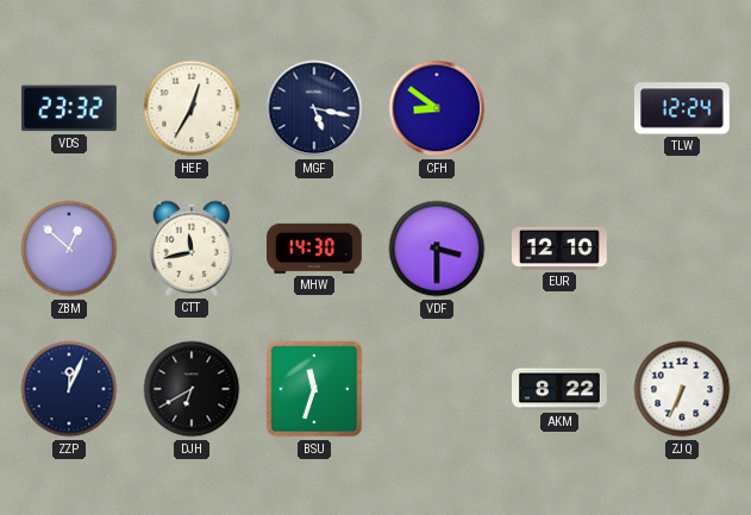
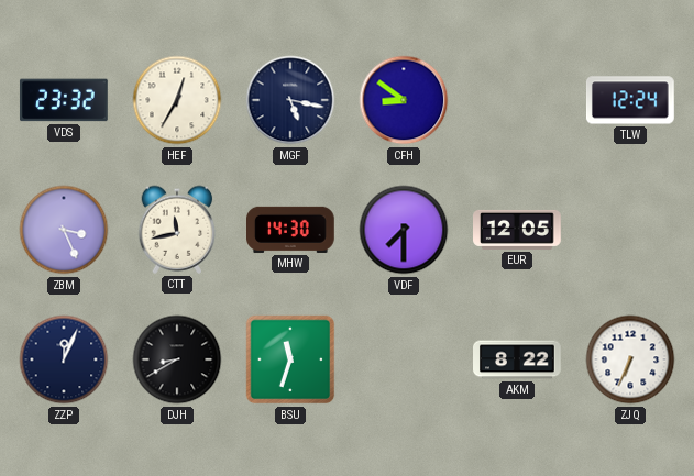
ZBM: 12:52 -> 3:26
VDF: 3:30 -> 7:30
EUR: 12:10 -> 12:05
DJH: 6:40 -> 8:40
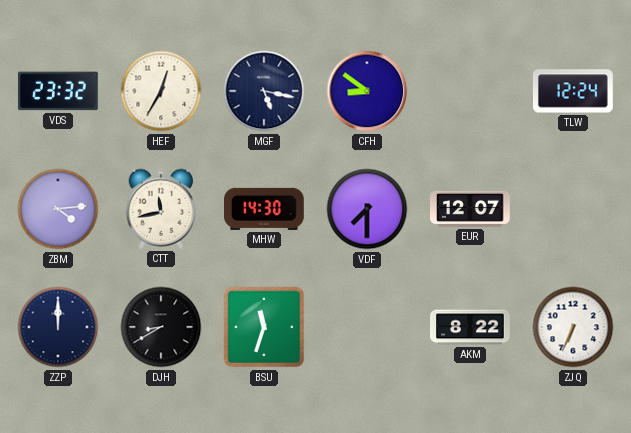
ZBM: 3:26 -> 4:14
EUR: 12:05 -> 12:07
ZZP: 12:04 -> 12:00
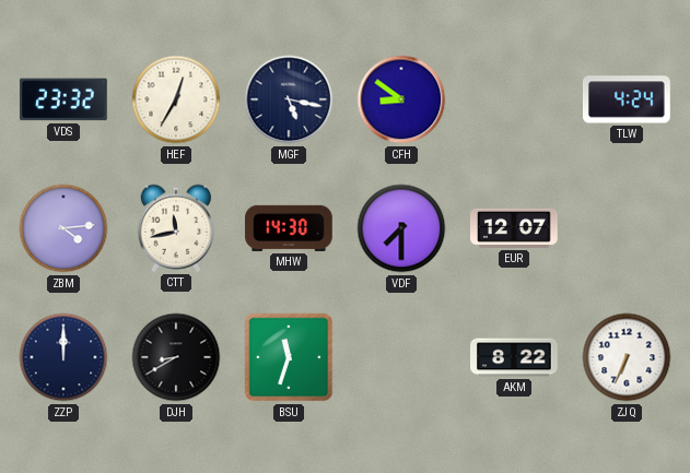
TLW: 12:24 -> 4:24
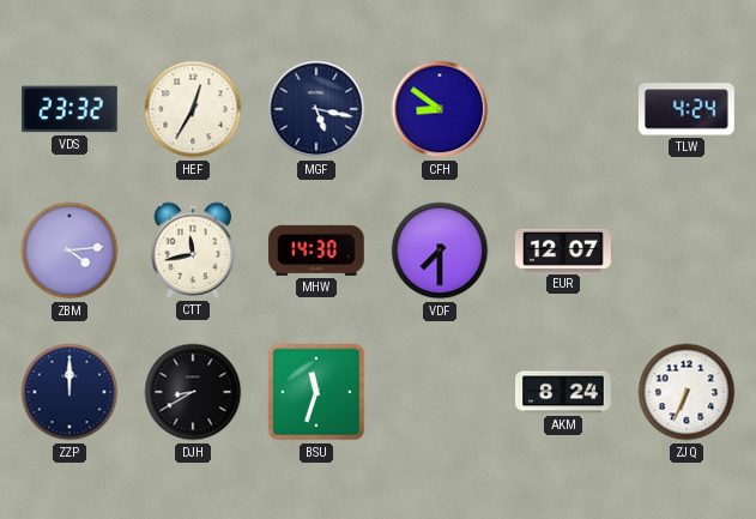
AKM: 8:22 -> 8:24
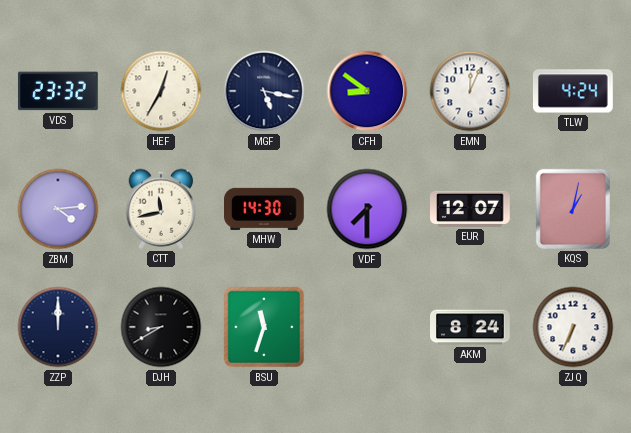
EMN: none -> 12:04
KQS: none -> 1:02
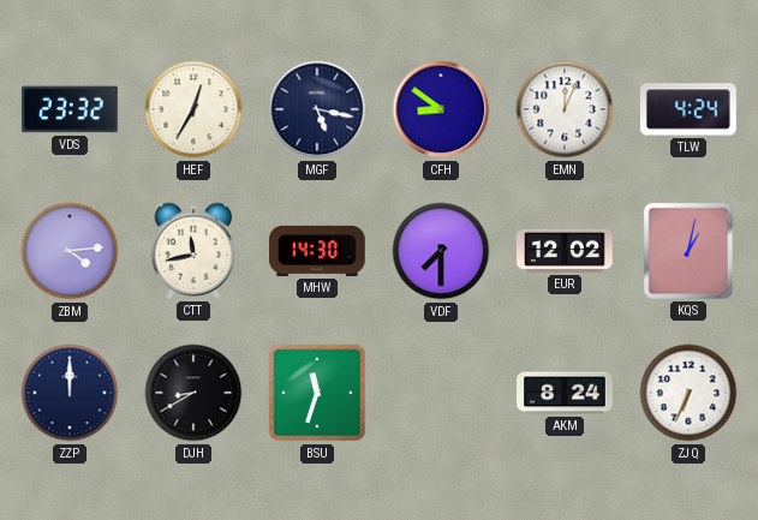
EUR: 12:07 -> 12:02
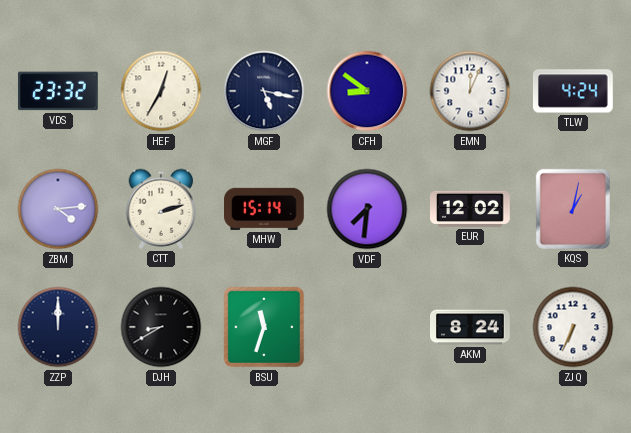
CTT: 11:43 -> 2:12
MHW: 14:30 -> 15:14
VDF: 7:30 -> 7:31
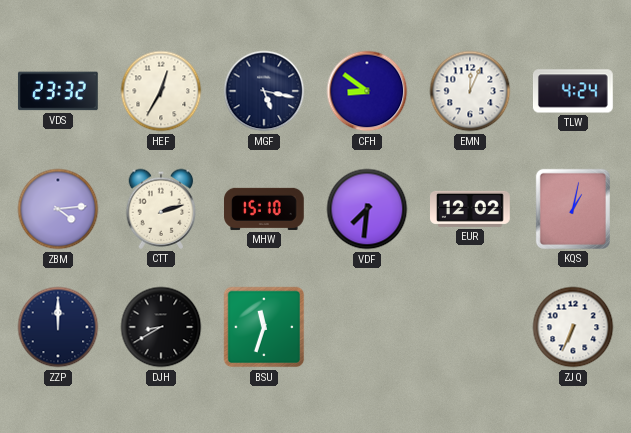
MHW: 15:14 -> 15:10
AKM: 8:24 -> none
